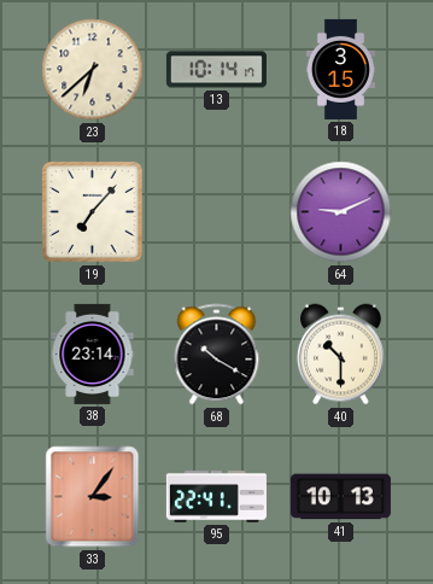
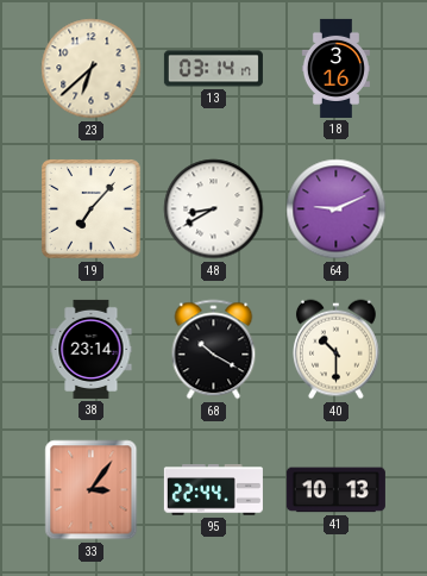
13: 10:14 -> 03:14
18: 3:15 -> 3:16
48: none -> 8:40
95: 22:41 -> 22:44
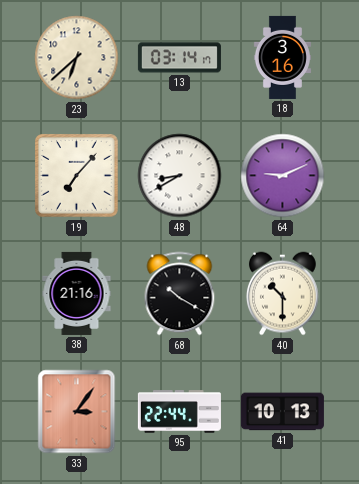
38: 23:14 -> 21:16
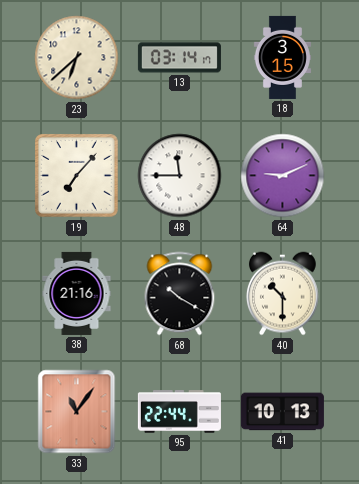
18: 3:16 -> 3:15
48: 8:40 -> 11:45
33: 3:06 -> 11:06
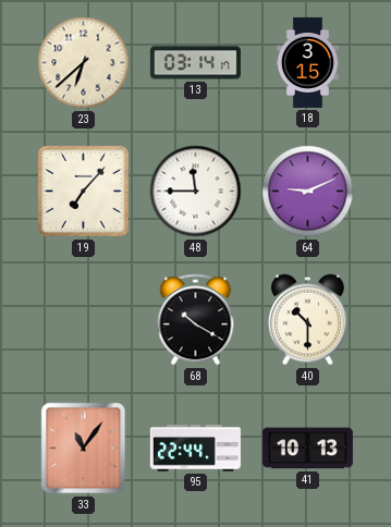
38: 21:16 -> none
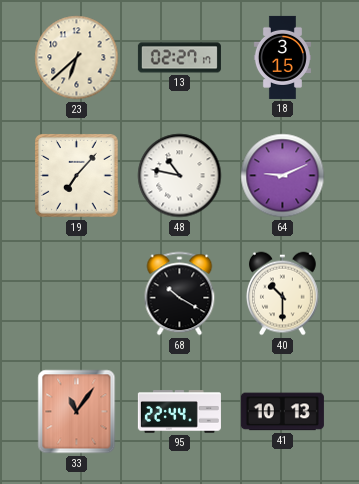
13: 03:14 -> 02:27
48: 11:45 -> 10:47
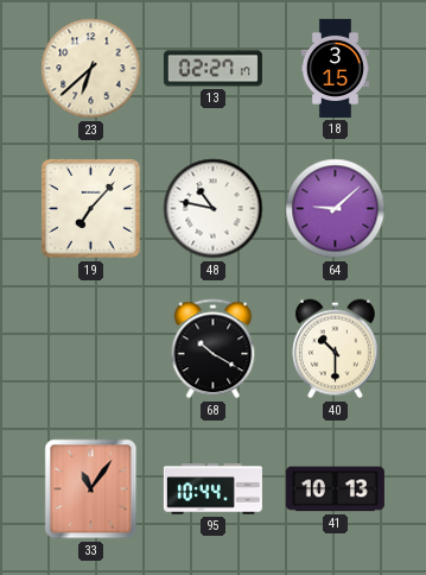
64: 9:11 -> 9:08
95: 22:44 -> 10:44
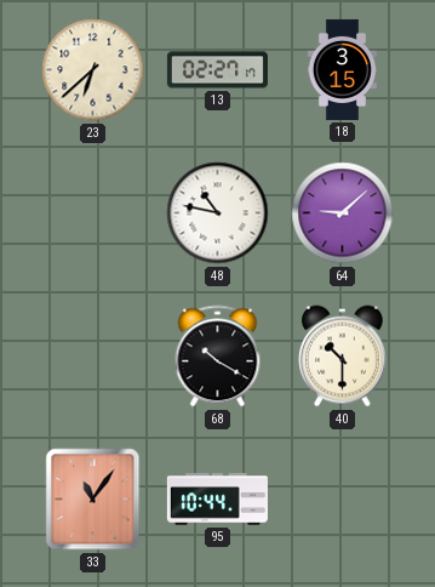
19: 7:07 -> none
41: 10:13 -> none
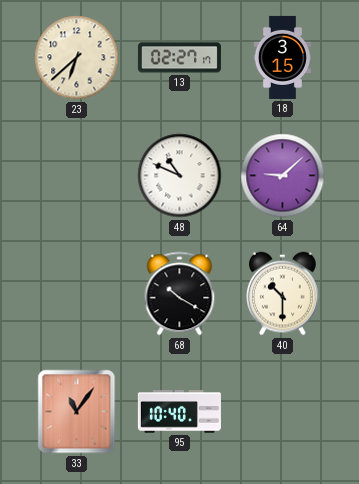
48: 10:47 -> 10:49
95: 10:44 -> 10:40
